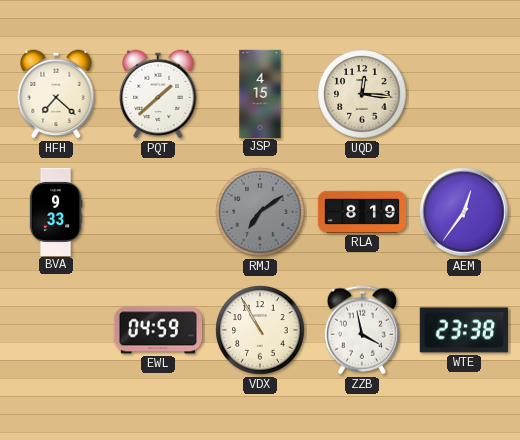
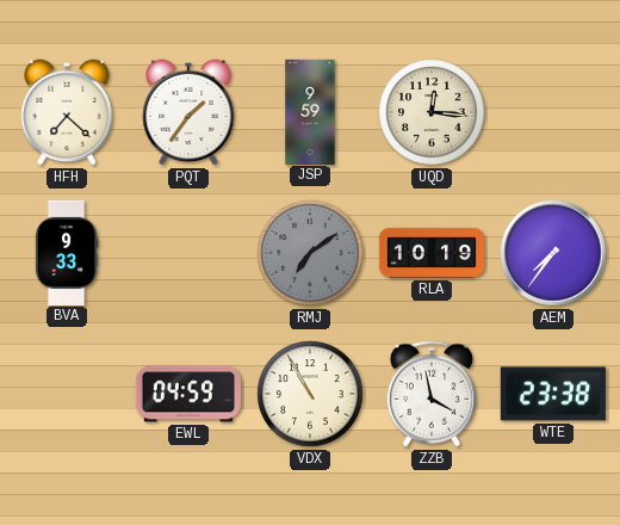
PQT: 1:38 -> 1:36
JSP: 4:15 -> 9:59
RLA: 8:19 -> 10:19
AEM: 12:36 -> 7:36
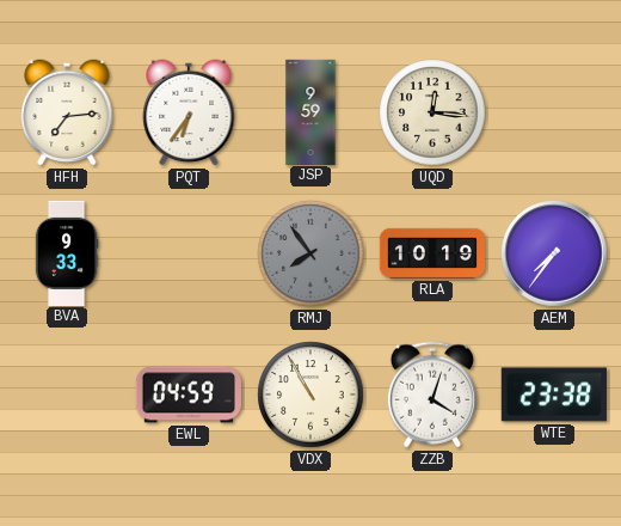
HFH: 7:22 -> 7:14
PQT: 1:36 -> 6:36
RMJ: 7:09 -> 7:54
ZZB: 3:58 -> 4:03
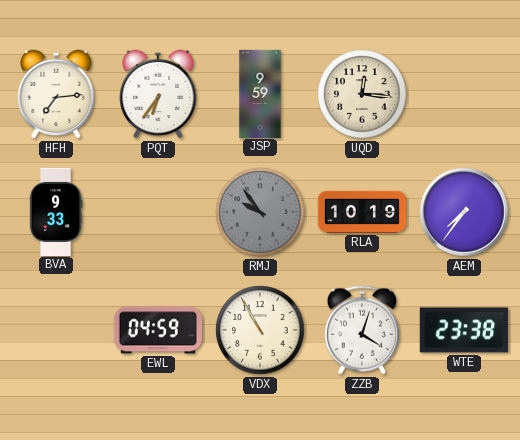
RMJ: 7:54 -> 9:54
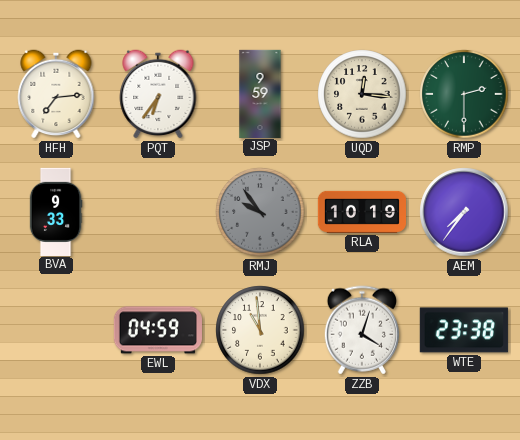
RMP: none -> 2:30
VDX: 10:55 -> 10:59
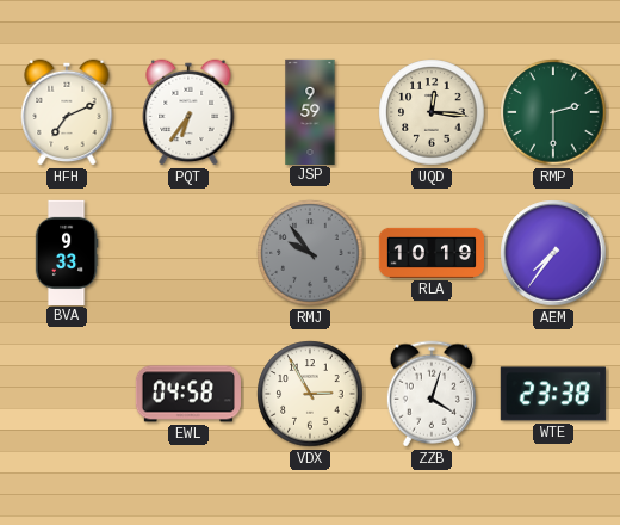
HFH: 7:14 -> 7:11
EWL: 04:59 -> 04:58
VDX: 10:59 -> 2:55
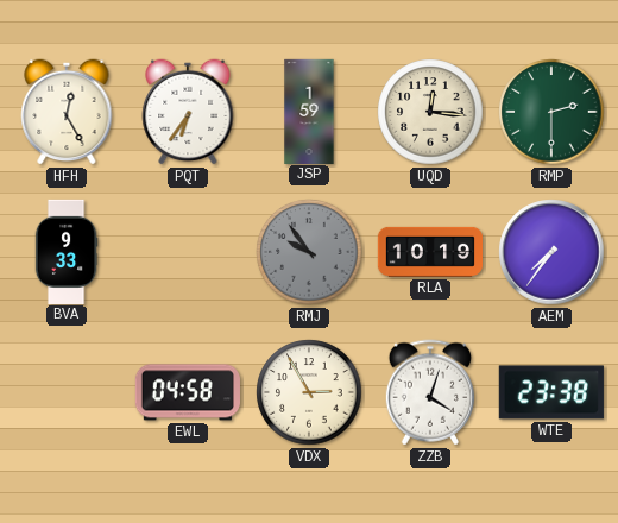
HFH: 7:11 -> 12:25
JSP: 9:59 -> 1:59
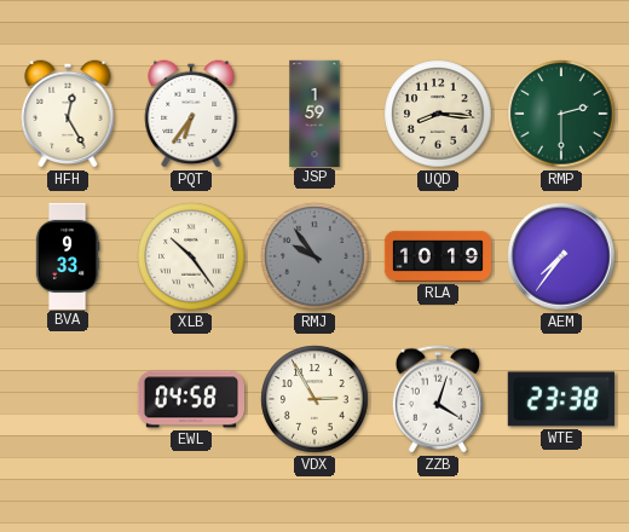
UQD: 12:16 -> 8:16
XLB: none -> 10:24
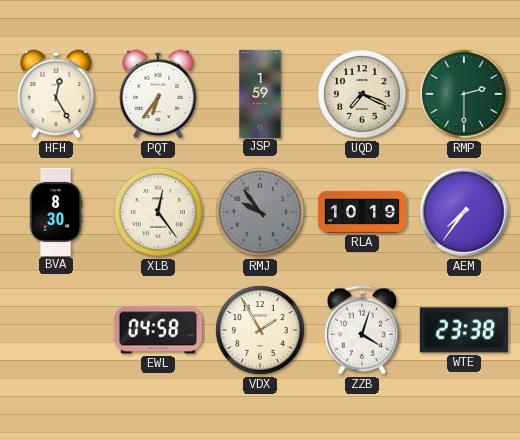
UQD: 8:16 -> 7:19
BVA: 9:33 -> 8:30
XLB: 10:24 -> 12:24
VDX: 2:55 -> 1:55
